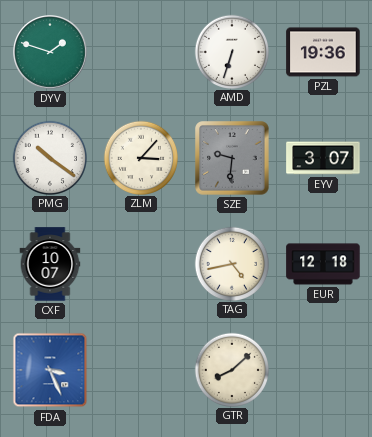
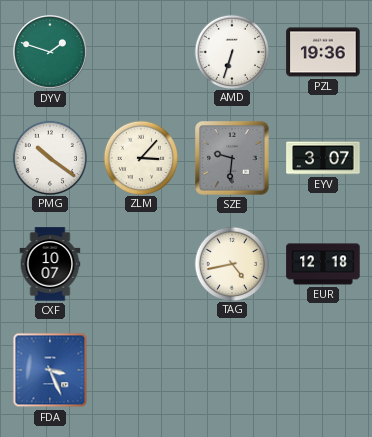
GTR: 8:08 -> none
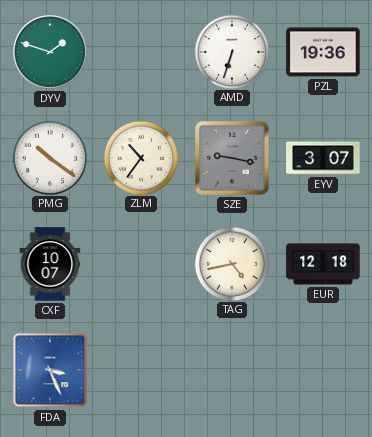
ZLM: 3:07 -> 10:36
SZE: 9:31 -> 9:17
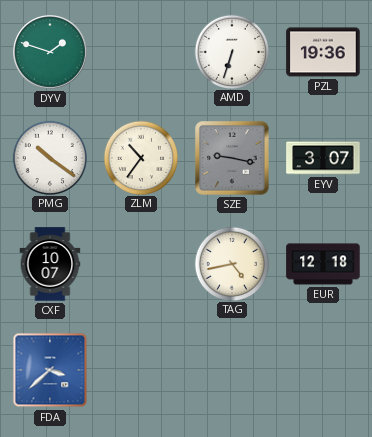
FDA: 3:26 -> 3:38
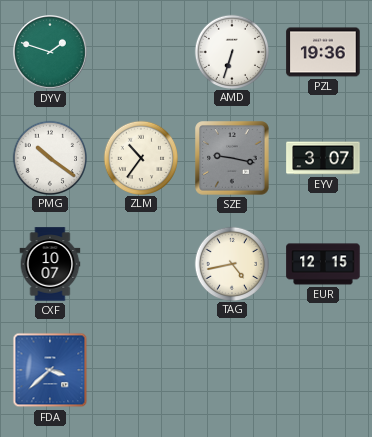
EUR: 12:18 -> 12:15
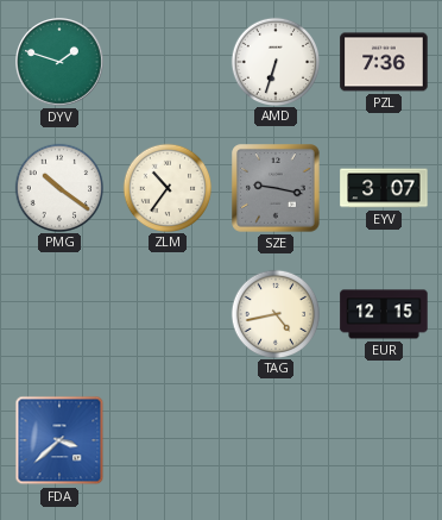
PZL: 19:36 -> 7:36
CXF: 10:07 -> none
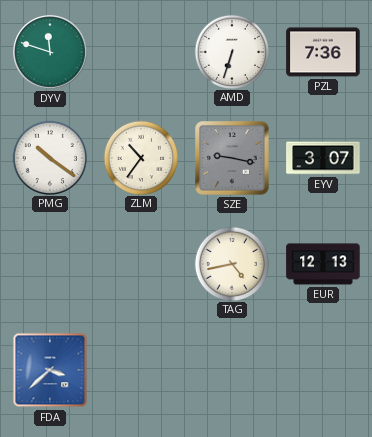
DYV: 1:48 -> 11:48
EUR: 12:15 -> 12:13
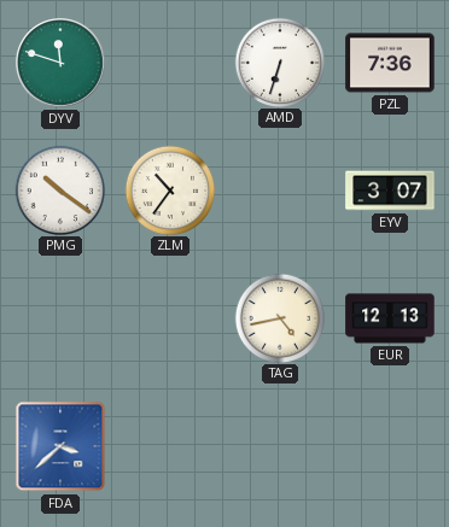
SZE: 9:17 -> none
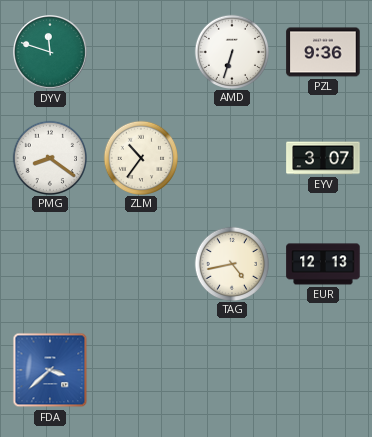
PZL: 7:36 -> 9:36
PMG: 10:21 -> 8:21
